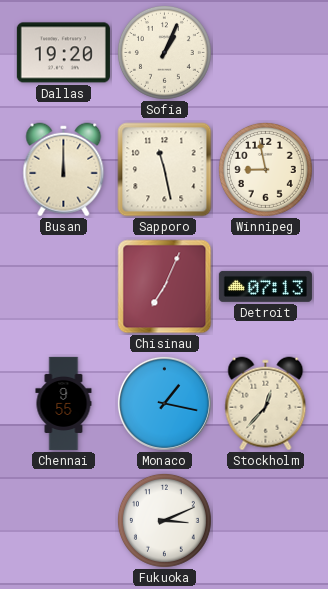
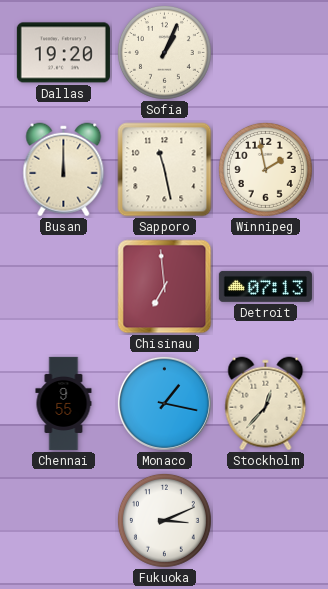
Winnipeg: 8:58 -> 1:58
Chisinau: 7:04 -> 6:59
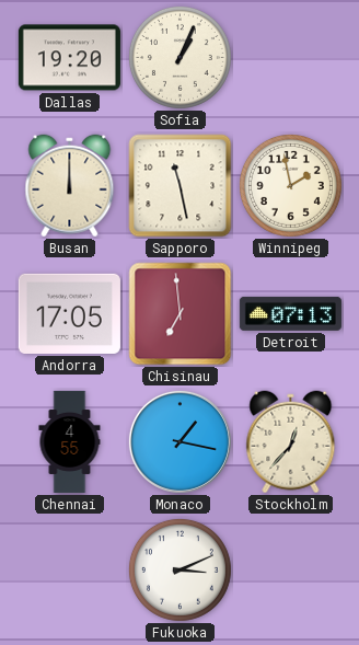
Andorra: none -> 17:05
Chennai: 9:55 -> 4:55
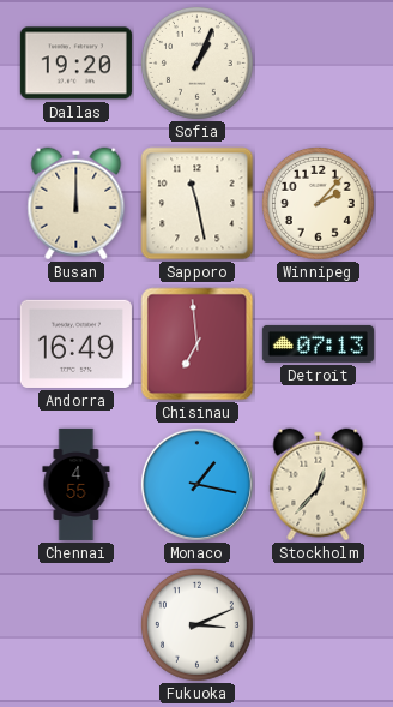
Winnipeg: 1:58 -> 2:07
Andorra: 17:05 -> 16:49
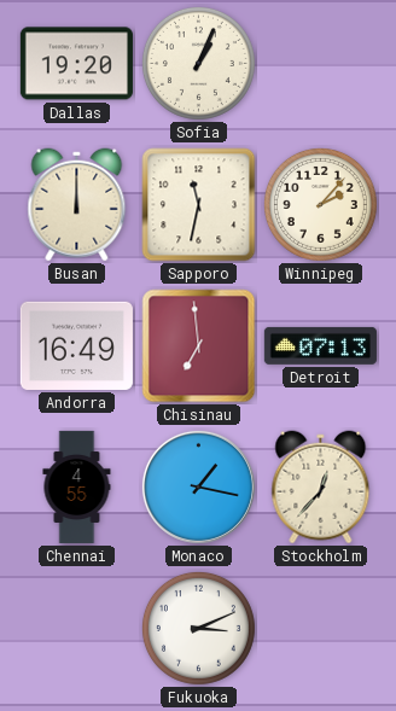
Sapporo: 11:28 -> 11:32
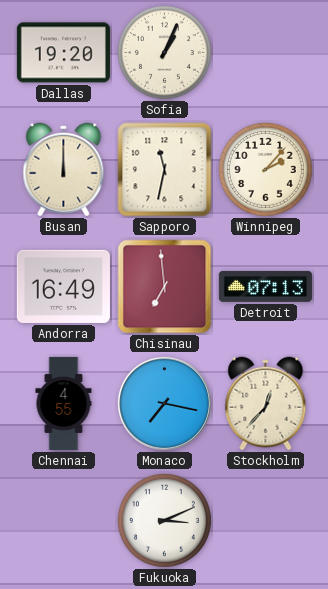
Monaco: 1:17 -> 7:17
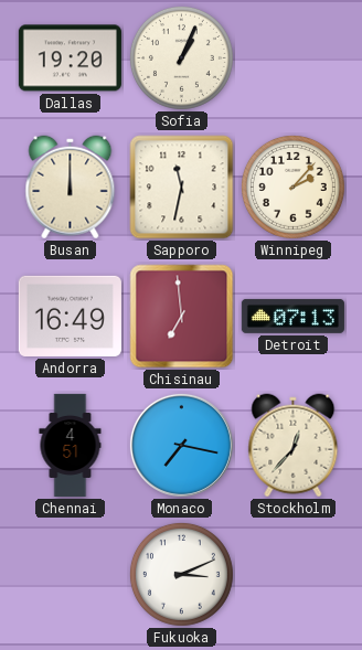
Chennai: 4:55 -> 4:51
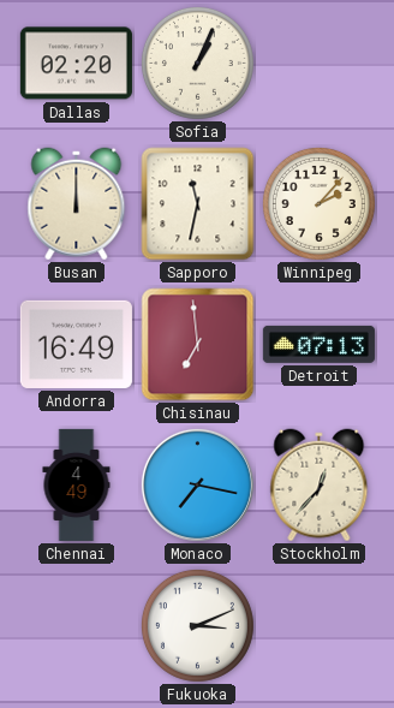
Dallas: 19:20 -> 02:20
Chennai: 4:51 -> 4:49
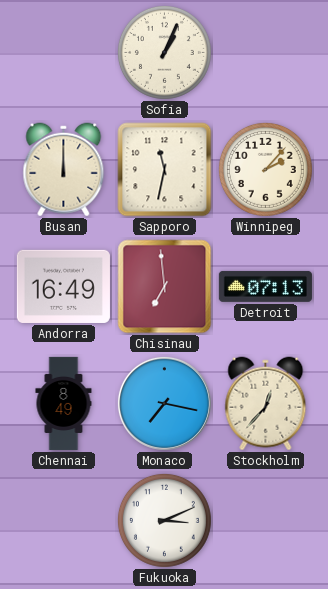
Dallas: 02:20 -> none
Chennai: 4:49 -> 8:49
